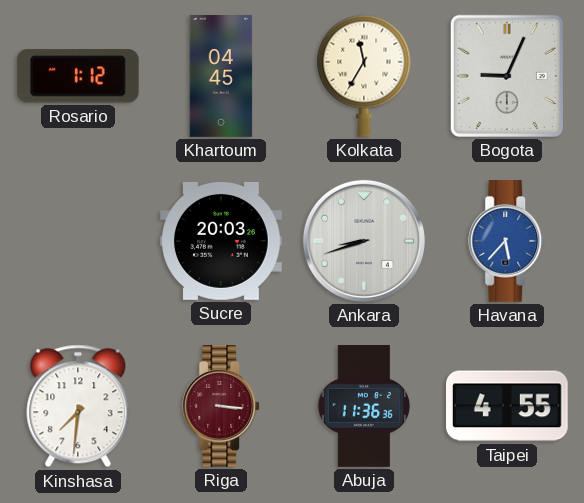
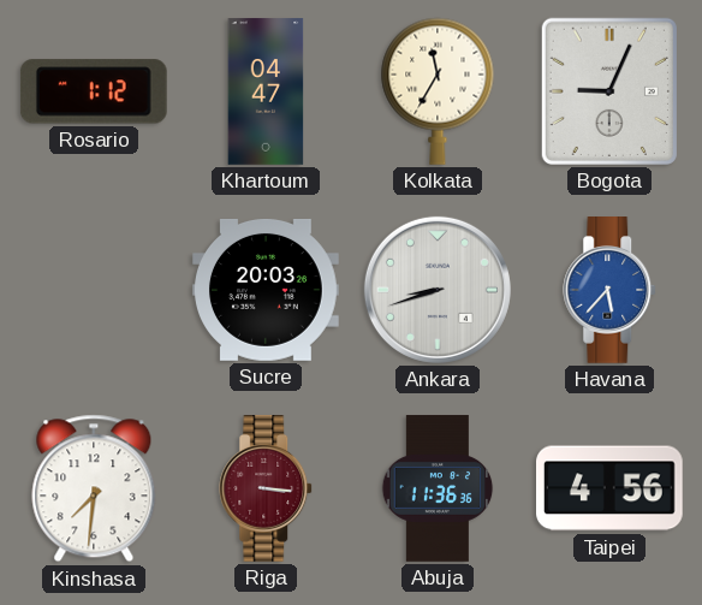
Khartoum: 04:45 -> 04:47
Taipei: 4:55 -> 4:56
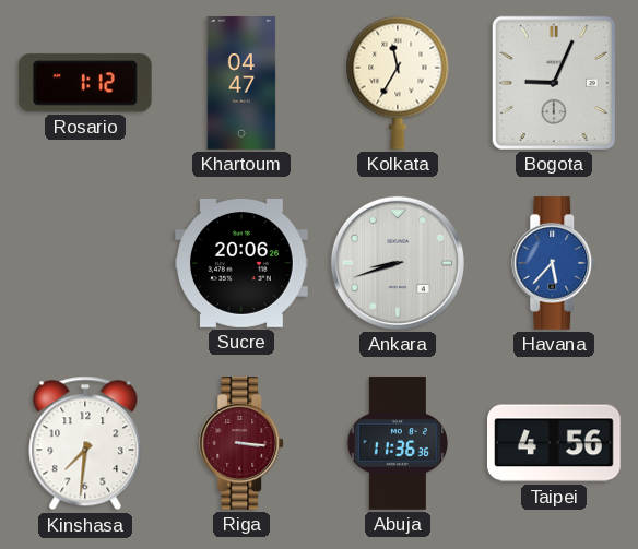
Sucre: 20:03 -> 20:06
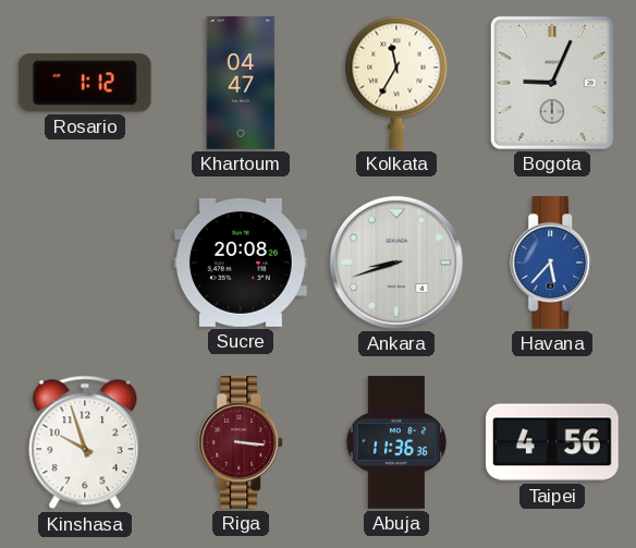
Sucre: 20:06 -> 20:08
Kinshasa: 7:31 -> 9:57
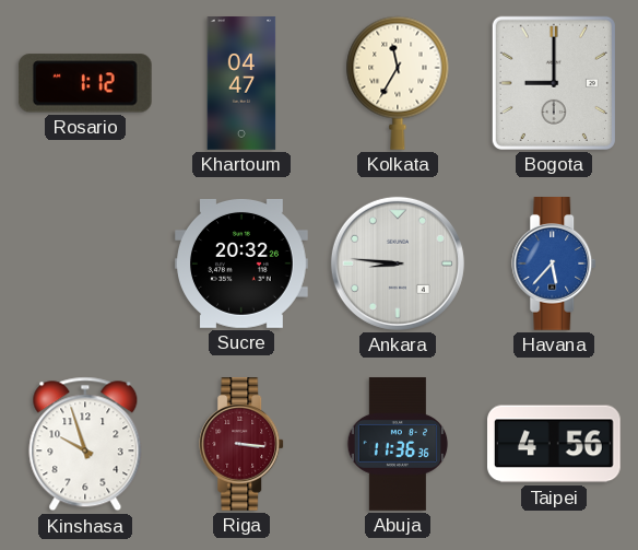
Bogota: 9:04 -> 9:00
Sucre: 20:08 -> 20:32
Ankara: 8:42 -> 8:46
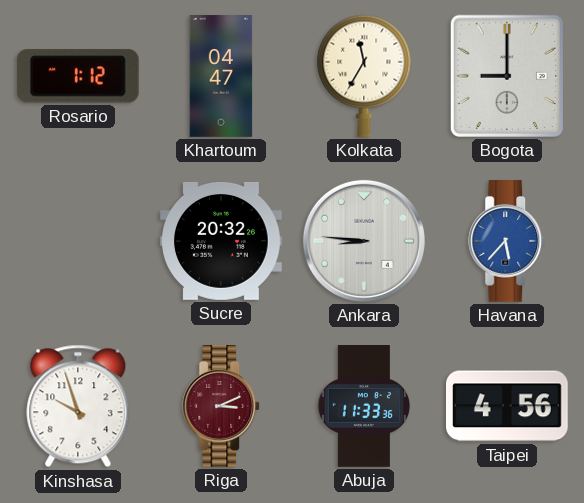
Riga: 3:16 -> 3:11
Abuja: 11:36 -> 11:33
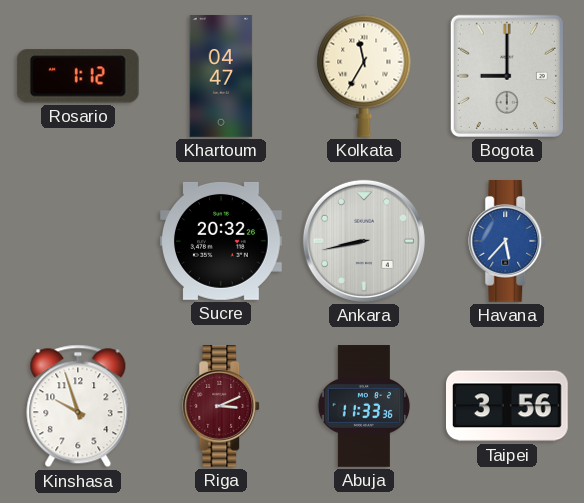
Ankara: 8:46 -> 8:43
Taipei: 4:56 -> 3:56
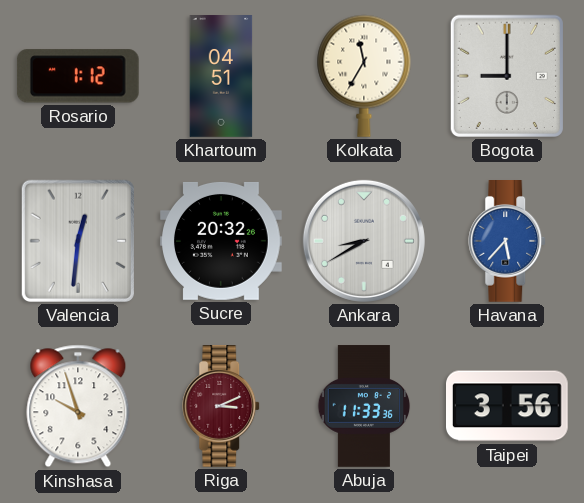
Khartoum: 04:47 -> 04:51
Valencia: none -> 12:31
Ankara: 8:43 -> 8:40
